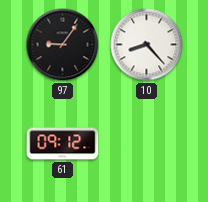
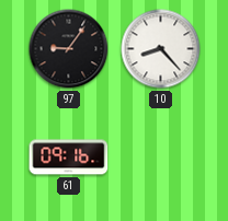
61: 09:12 -> 09:16
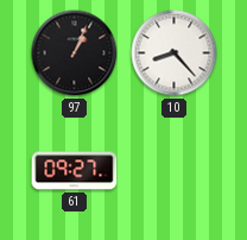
97: 9:06 -> 1:04
61: 09:16 -> 09:27
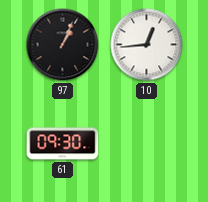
10: 8:23 -> 12:44
61: 09:27 -> 09:30
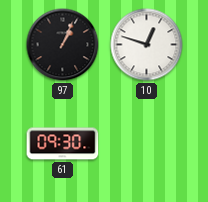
10: 12:44 -> 12:48
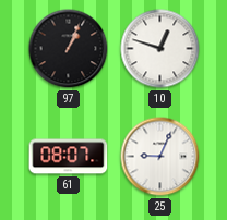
61: 09:30 -> 08:07
25: none -> 9:04
